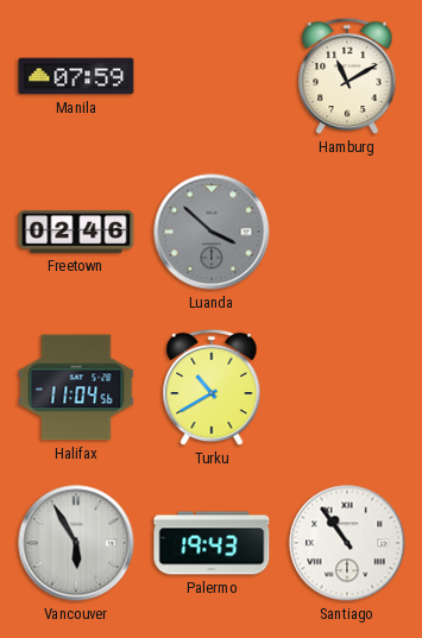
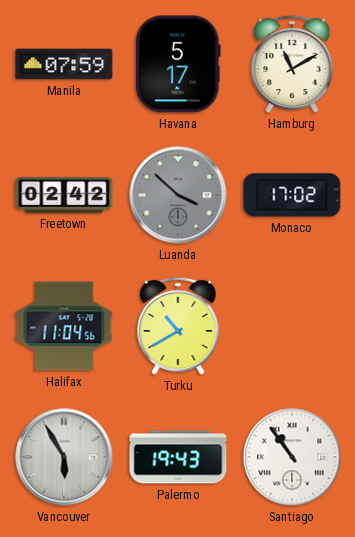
Havana: none -> 5:17
Freetown: 02:46 -> 02:42
Monaco: none -> 17:02
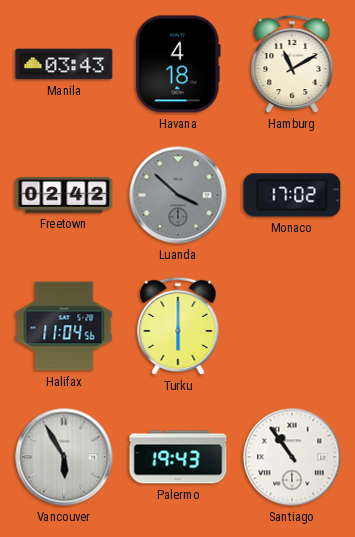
Manila: 07:59 -> 03:43
Havana: 5:17 -> 4:18
Turku: 10:40 -> 6:00
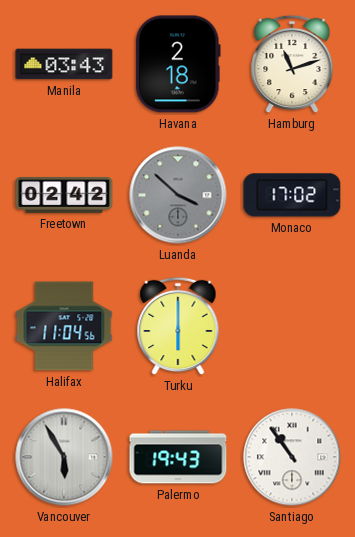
Havana: 4:18 -> 2:18
Hamburg: 11:10 -> 11:12
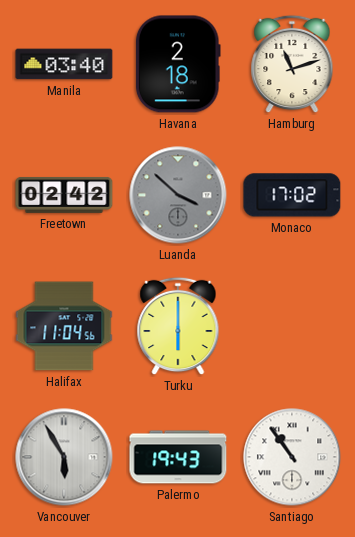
Manila: 03:43 -> 03:40
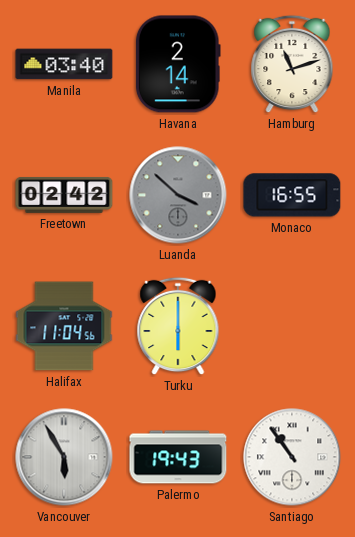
Havana: 2:18 -> 2:14
Monaco: 17:02 -> 16:55
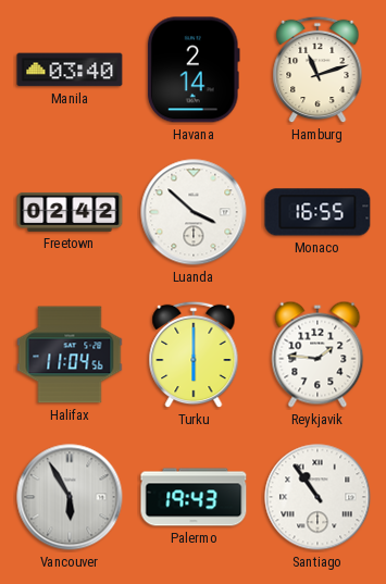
Luanda dial: grey -> white
Reykjavik: none -> 1:46
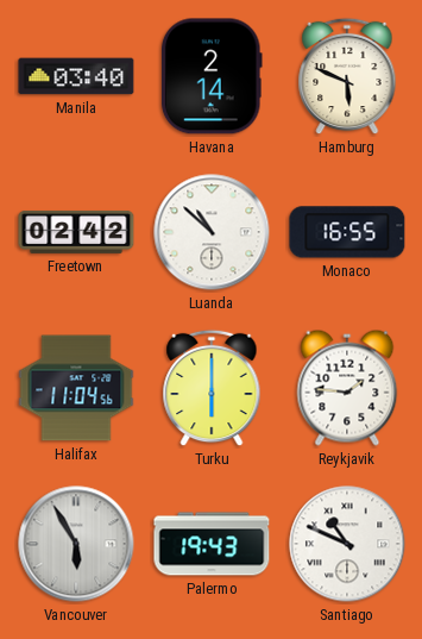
Hamburg: 11:12 -> 5:49
Luanda: 3:52 -> 10:52
Santiago: 10:54 -> 10:49
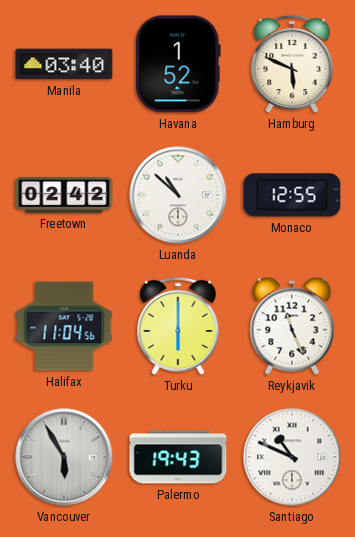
Havana: 2:14 -> 1:52
Monaco: 16:55 -> 12:55
Reykjavik: 1:46 -> 11:26
